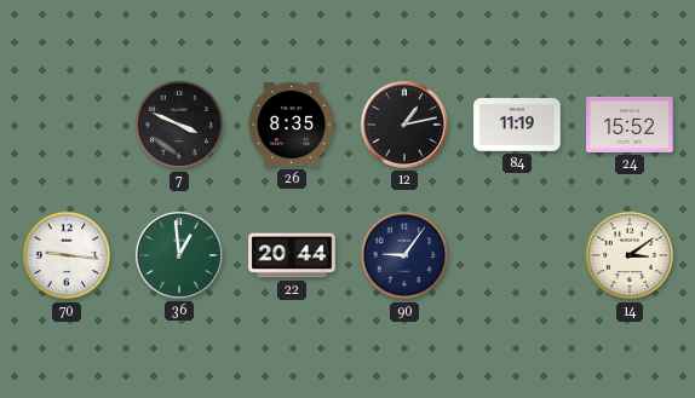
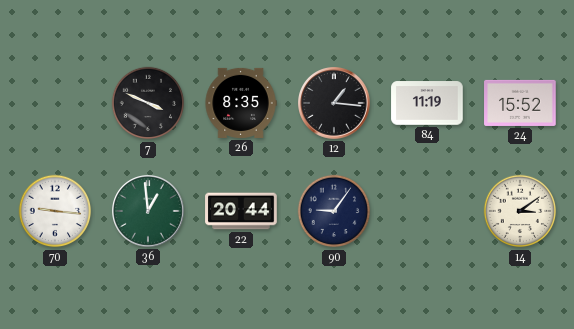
12: 1:13 -> 1:16
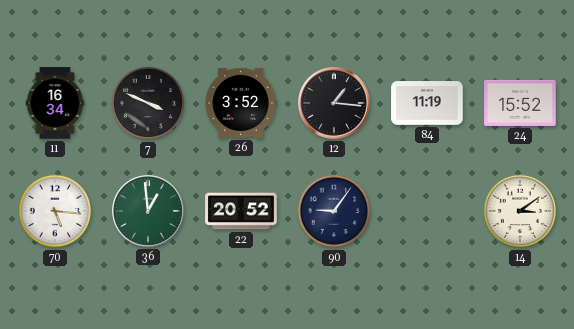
11: none -> 16:34
26: 8:35 -> 3:52
70: 9:16 -> 5:16
22: 20:44 -> 20:52
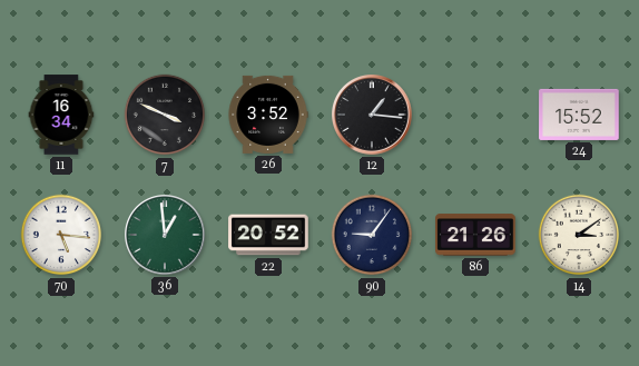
84: 11:19 -> none
86: none -> 21:26
